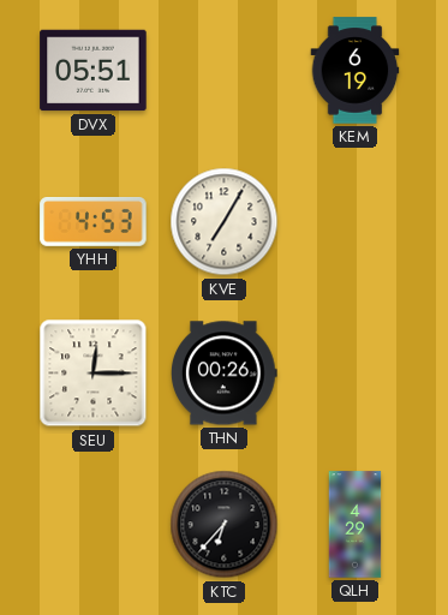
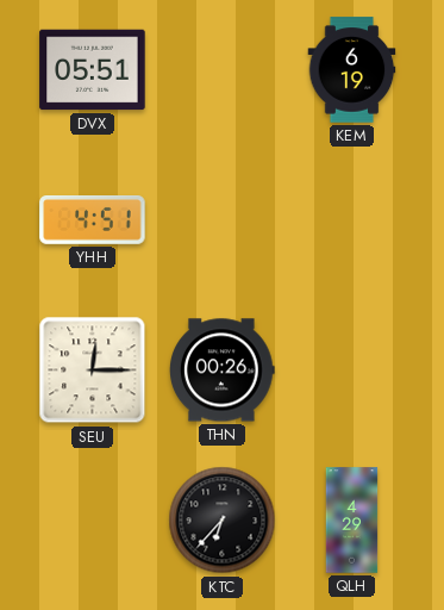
YHH: 4:53 -> 4:51
KVE: 7:05 -> none
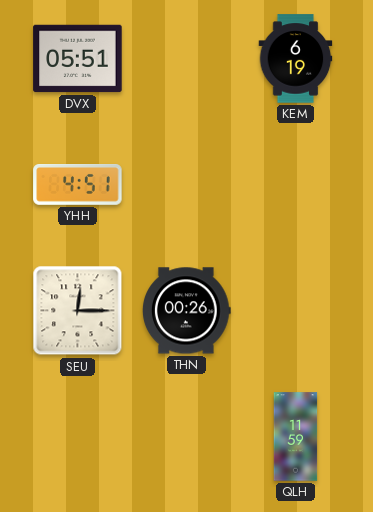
KTC: 6:37 -> none
QLH: 4:29 -> 11:59
